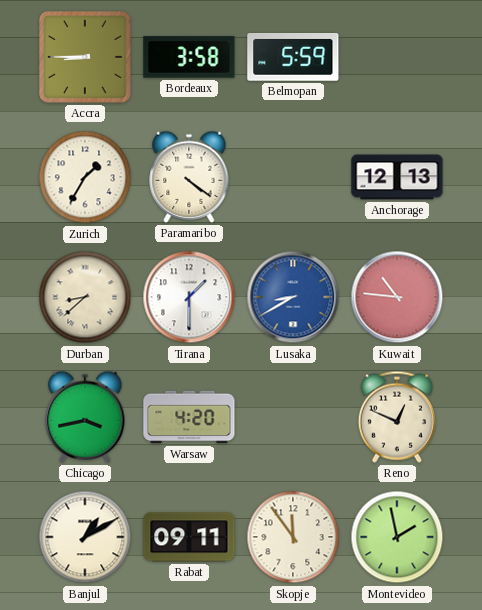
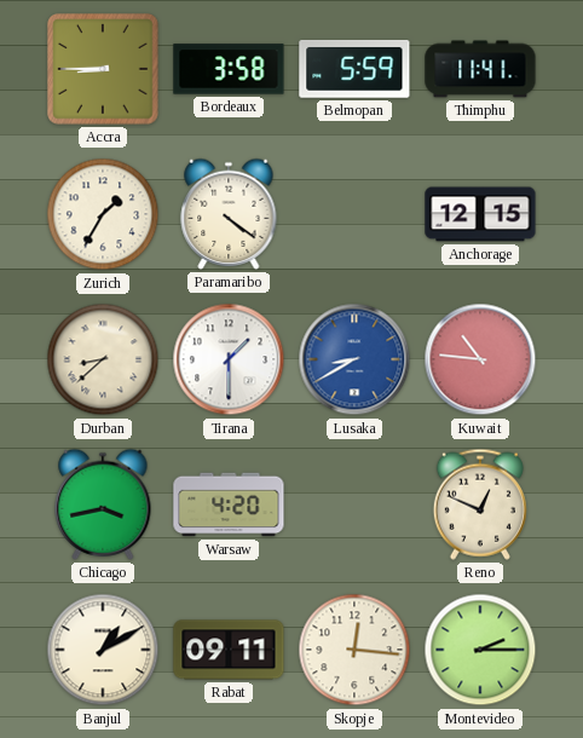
Thimphu: none -> 11:41
Anchorage: 12:13 -> 12:15
Skopje: 11:54 -> 12:16
Montevideo: 1:58 -> 2:15
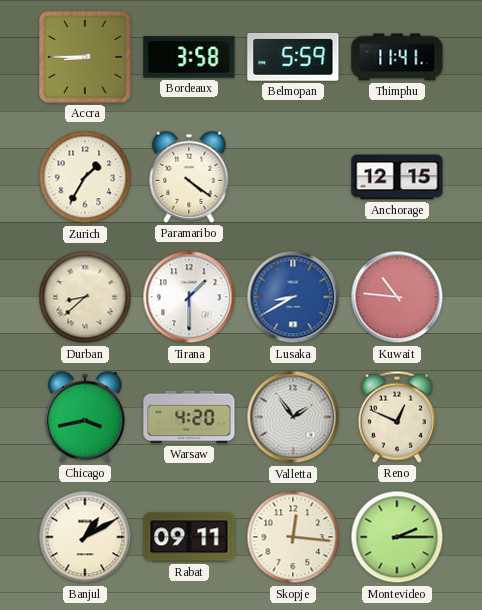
Valletta: none -> 1:54
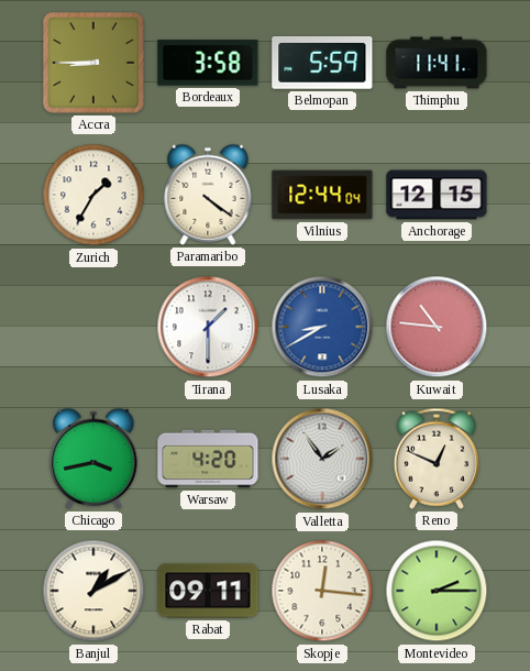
Vilnius: none -> 12:44
Durban: 8:38 -> none
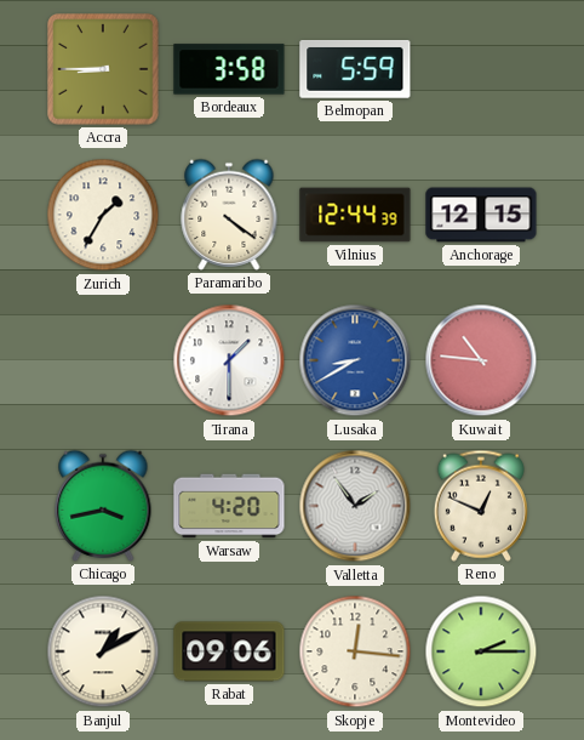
Thimphu: 11:41 -> none
Vilnius: 12:44:04 -> 12:44:39
Rabat: 09:11 -> 09:06
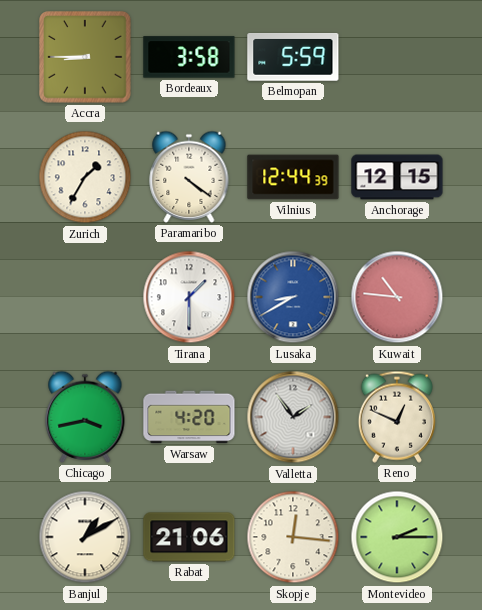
Rabat: 09:06 -> 21:06
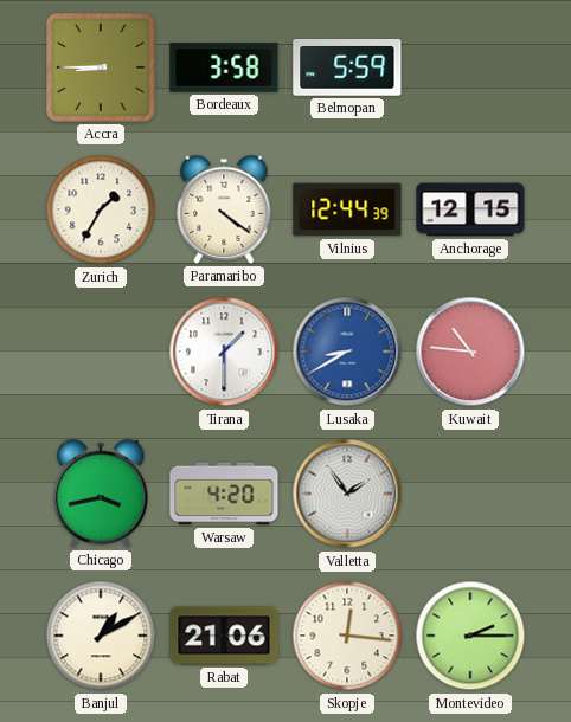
Reno: 12:49 -> none
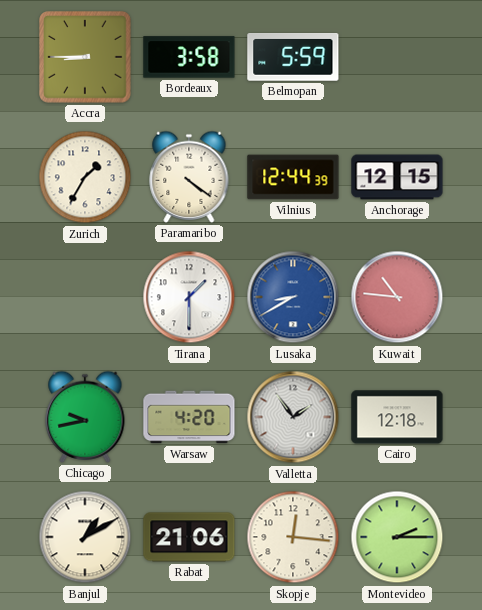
Chicago: 3:43 -> 9:43
Cairo: none -> 12:18
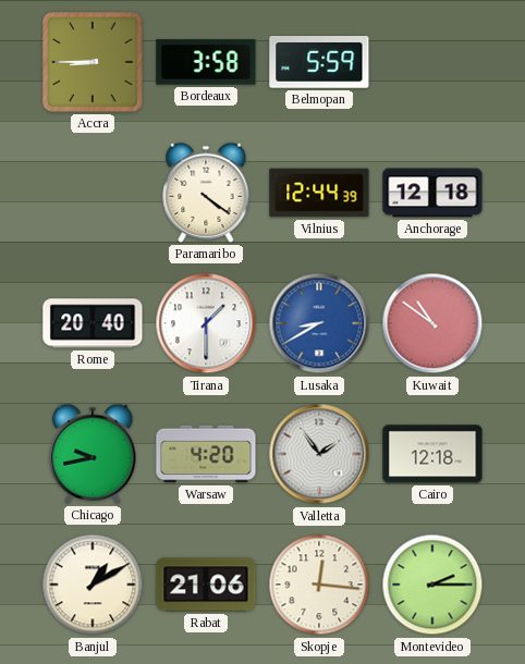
Zurich: 1:35 -> none
Anchorage: 12:15 -> 12:18
Rome: none -> 20:40
Kuwait: 10:46 -> 10:51
